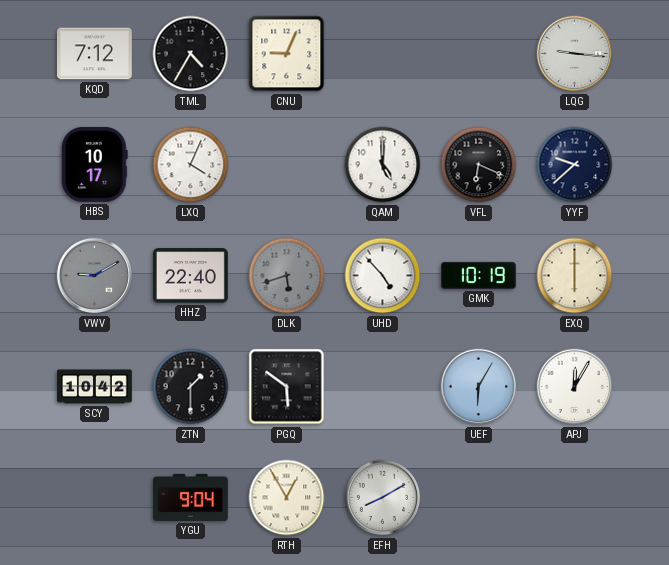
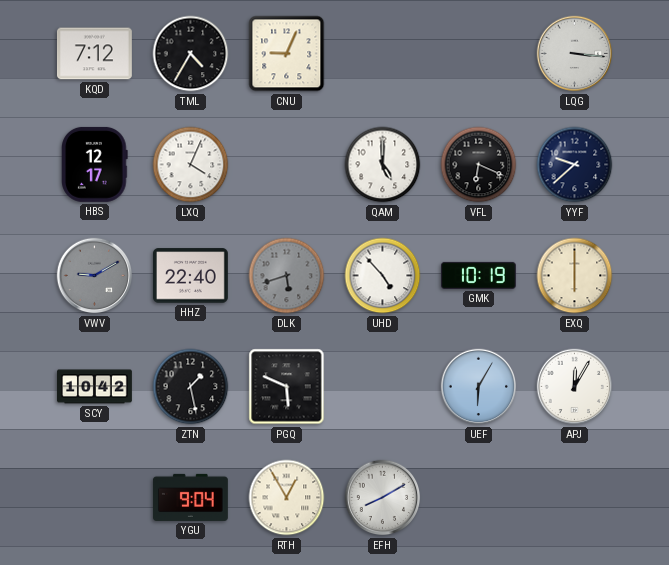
LQG: 9:16 -> 3:16
HBS: 10:17 -> 12:17
ZTN: 1:30 -> 1:28
PGQ: 5:51 -> 5:49
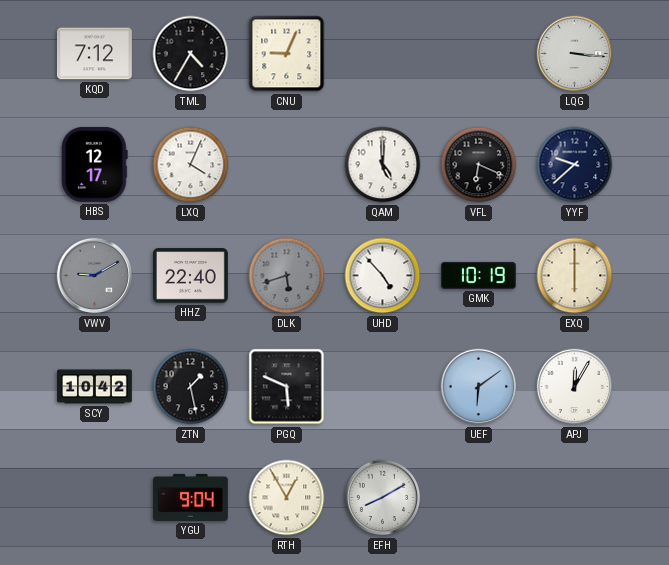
UEF: 6:05 -> 6:09
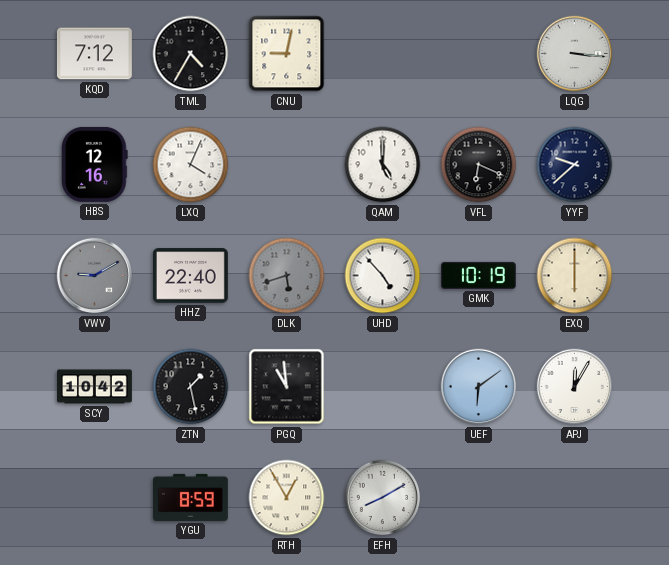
CNU: 9:04 -> 9:02
HBS: 12:17 -> 12:16
PGQ: 5:49 -> 10:59
YGU: 9:04 -> 8:59
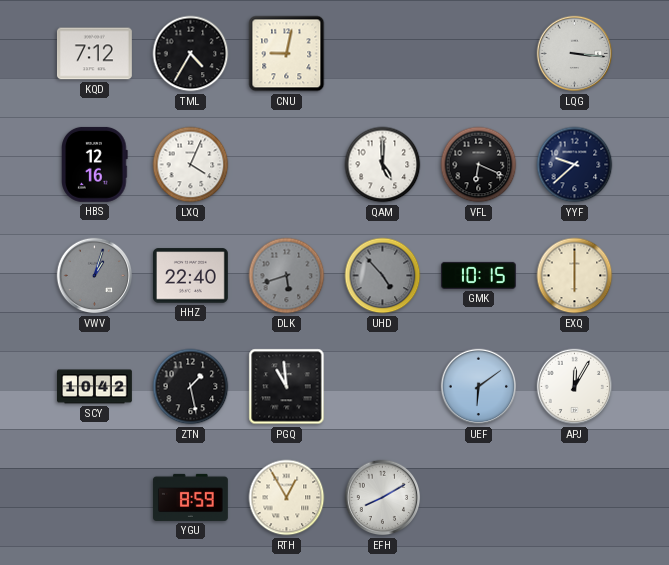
VWV: 9:10 -> 1:03
UHD dial: white -> grey
GMK: 10:19 -> 10:15
